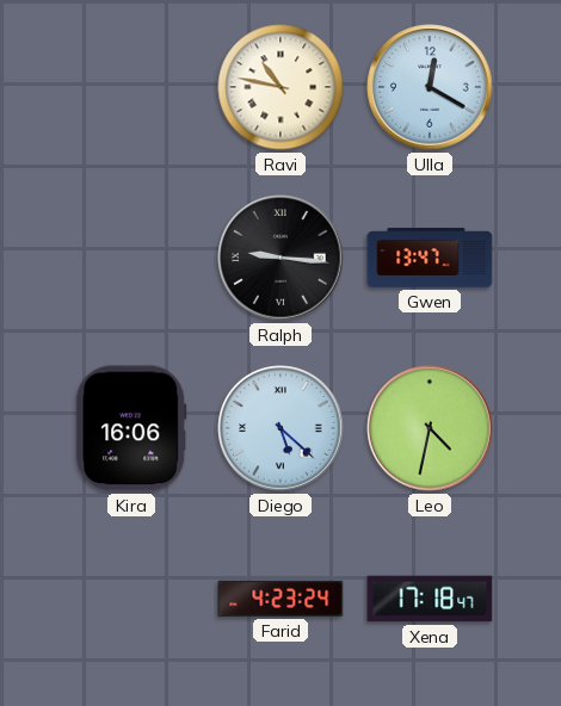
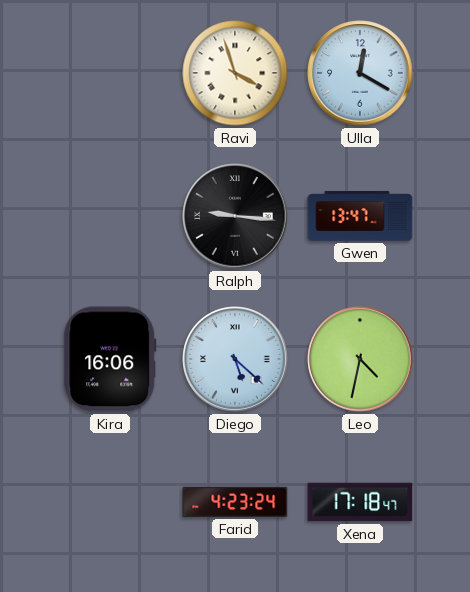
Ravi: 10:47 -> 3:57
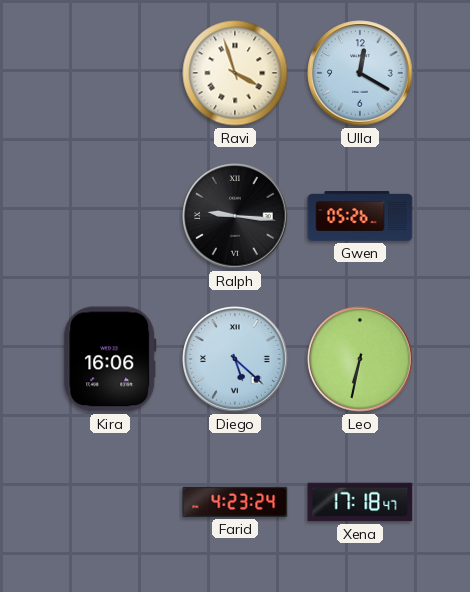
Gwen: 13:47 -> 05:26
Leo: 4:32 -> 6:32
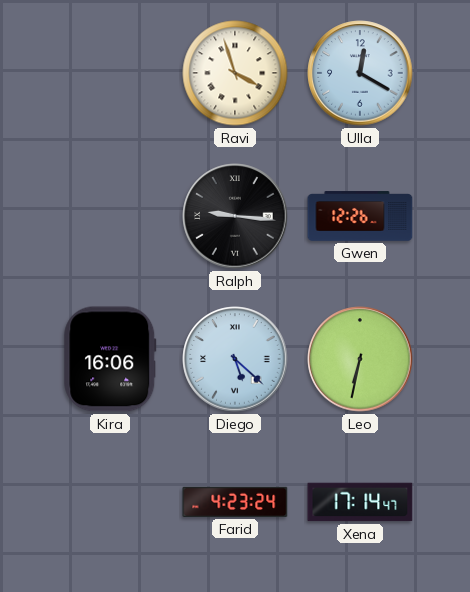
Gwen: 05:26 -> 12:26
Xena: 17:18 -> 17:14
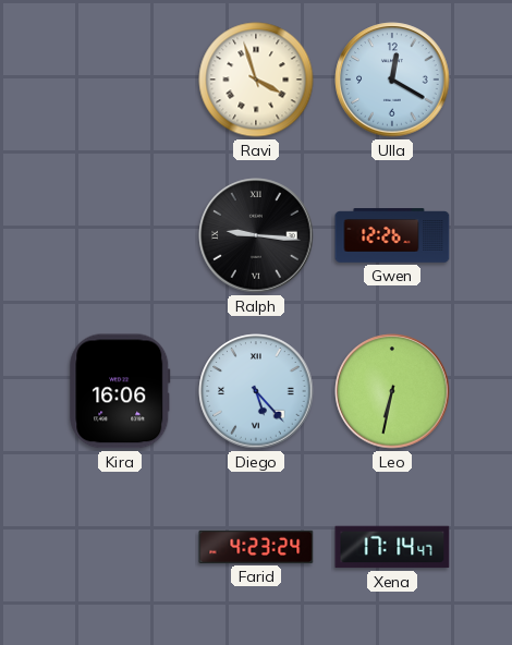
Diego: 5:22 -> 5:23
